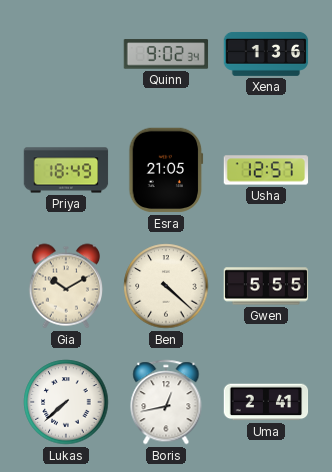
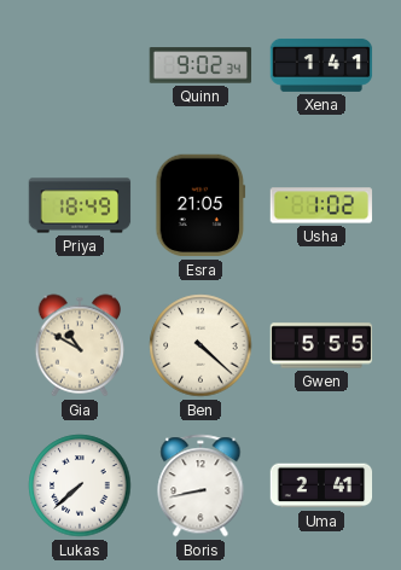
Xena: 1:36 -> 1:41
Usha: 12:57 -> 1:02
Gia: 10:10 -> 10:50
Boris: 12:43 -> 8:43
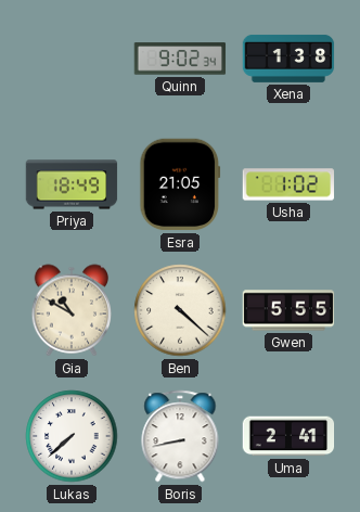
Xena: 1:41 -> 1:38
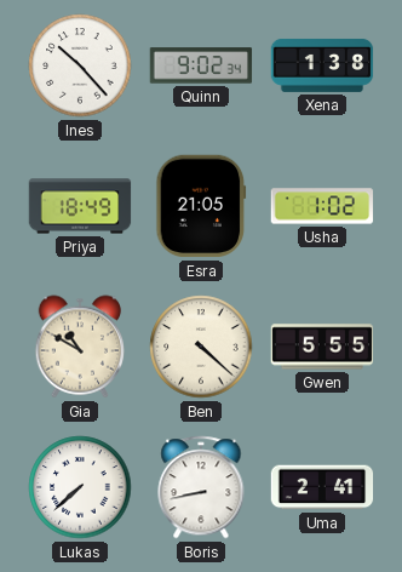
Ines: none -> 10:23
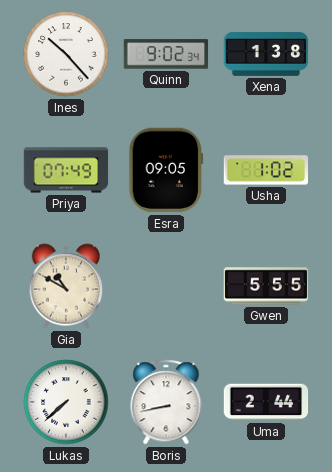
Priya: 18:49 -> 07:49
Esra: 21:05 -> 09:05
Ben: 4:22 -> none
Uma: 2:41 -> 2:44
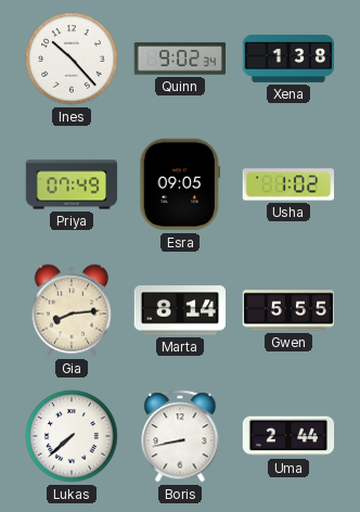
Gia: 10:50 -> 8:14
Marta: none -> 8:14
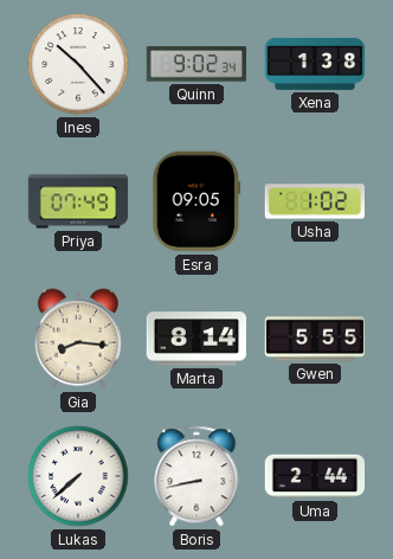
Gia: 8:14 -> 8:16
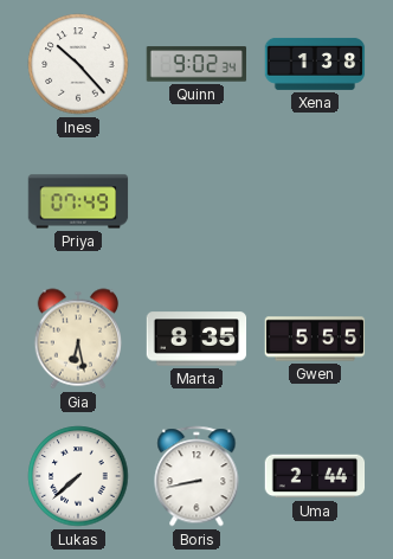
Esra: 09:05 -> none
Usha: 1:02 -> none
Gia: 8:16 -> 6:28
Marta: 8:14 -> 8:35
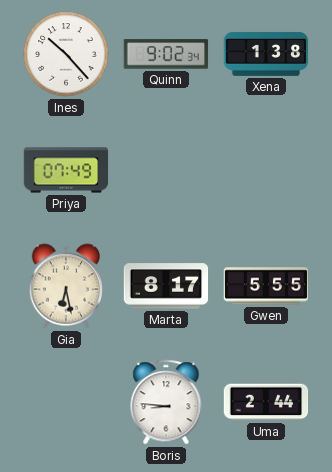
Marta: 8:35 -> 8:17
Lukas: 7:38 -> none
Boris: 8:43 -> 8:46
